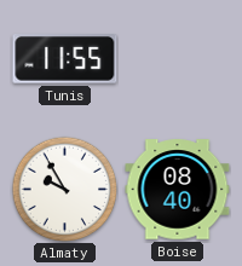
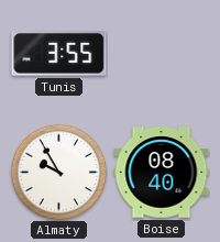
Tunis: 11:55 -> 3:55
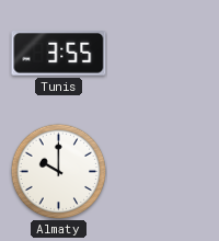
Almaty: 9:55 -> 10:00
Boise: 08:40 -> none
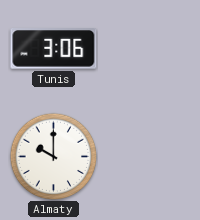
Tunis: 3:55 -> 3:06
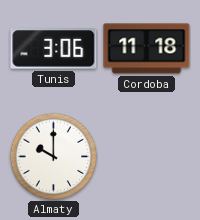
Cordoba: none -> 11:18
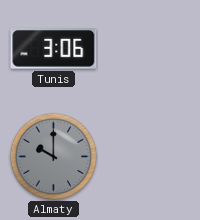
Cordoba: 11:18 -> none
Almaty dial: white -> grey
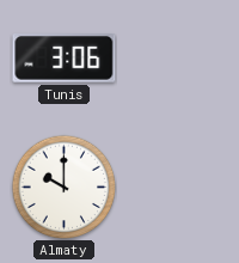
Almaty dial: grey -> white
